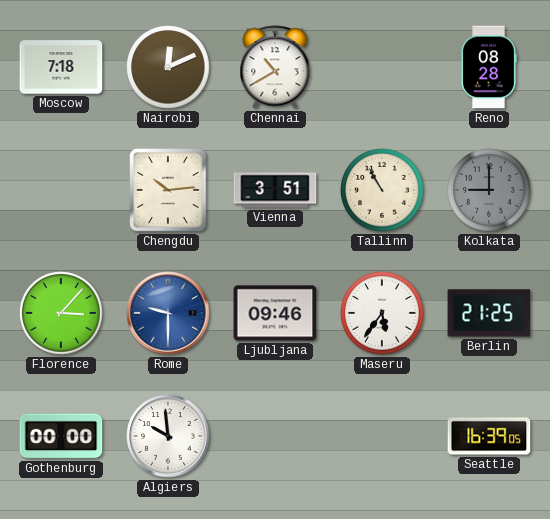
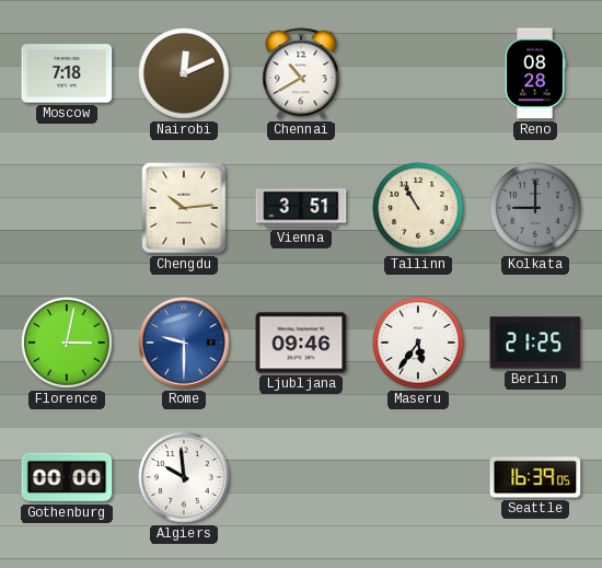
Florence: 3:07 -> 3:02
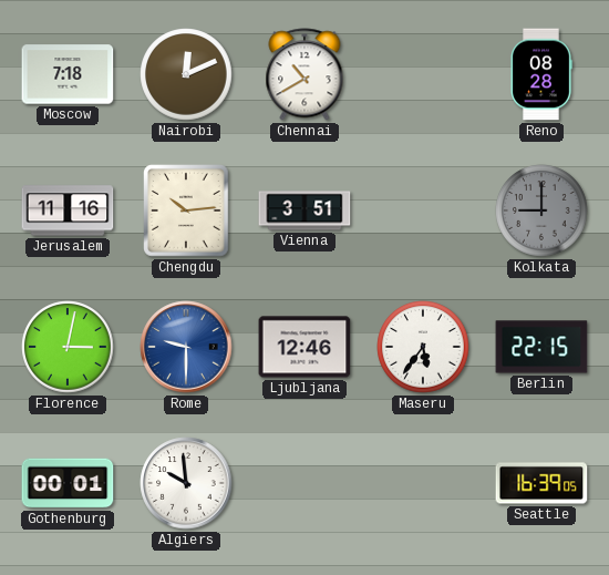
Jerusalem: none -> 11:16
Tallinn: 10:55 -> none
Ljubljana: 09:46 -> 12:46
Berlin: 21:25 -> 22:15
Gothenburg: 00:00 -> 00:01
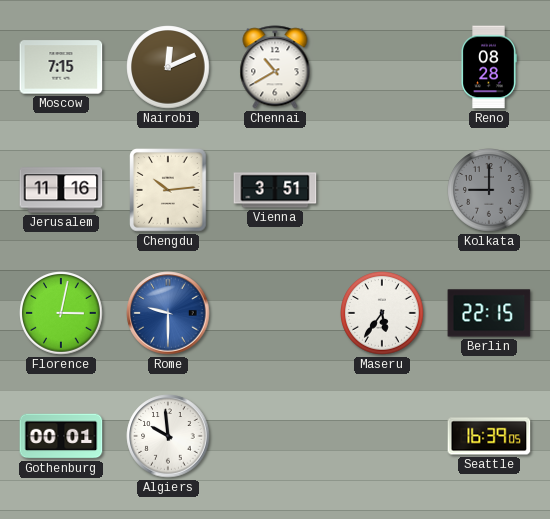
Moscow: 7:18 -> 7:15
Ljubljana: 12:46 -> none
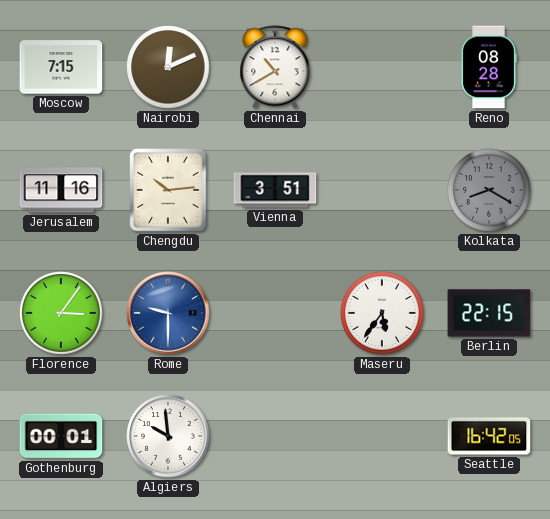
Kolkata: 9:00 -> 8:20
Florence: 3:02 -> 3:06
Seattle: 16:39 -> 16:42
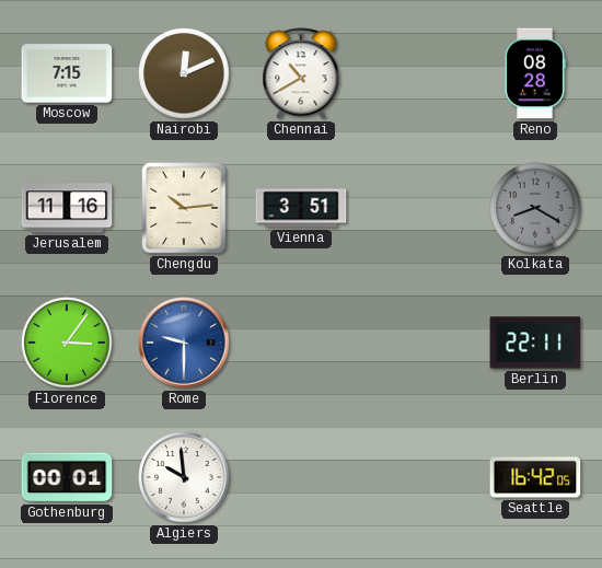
Maseru: 5:36 -> none
Berlin: 22:15 -> 22:11
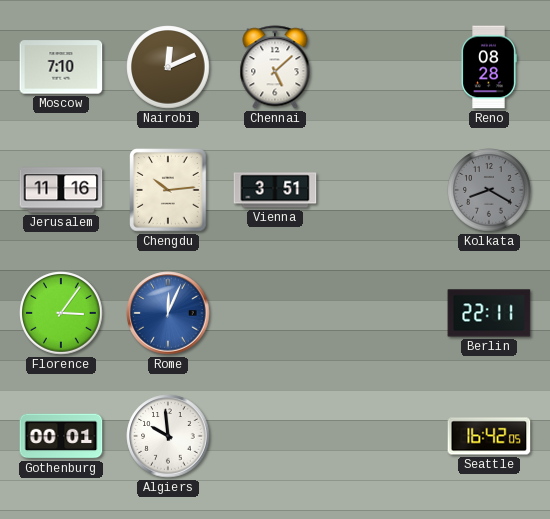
Moscow: 7:15 -> 7:10
Chennai: 10:40 -> 5:08
Rome: 9:30 -> 12:04
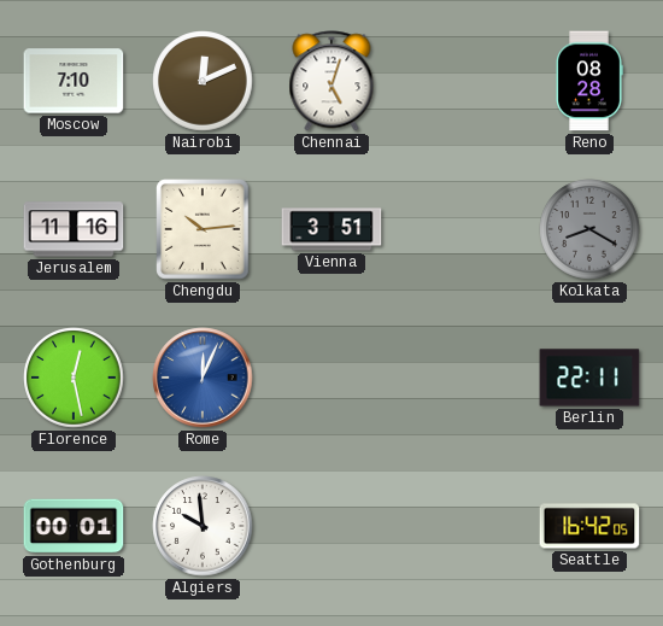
Chennai: 5:08 -> 5:03
Florence: 3:06 -> 12:28
